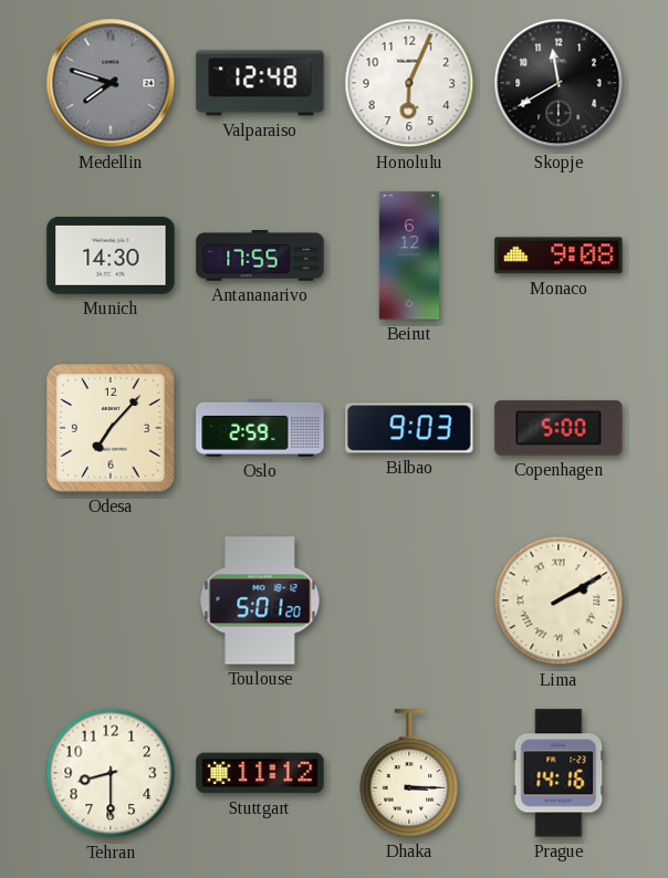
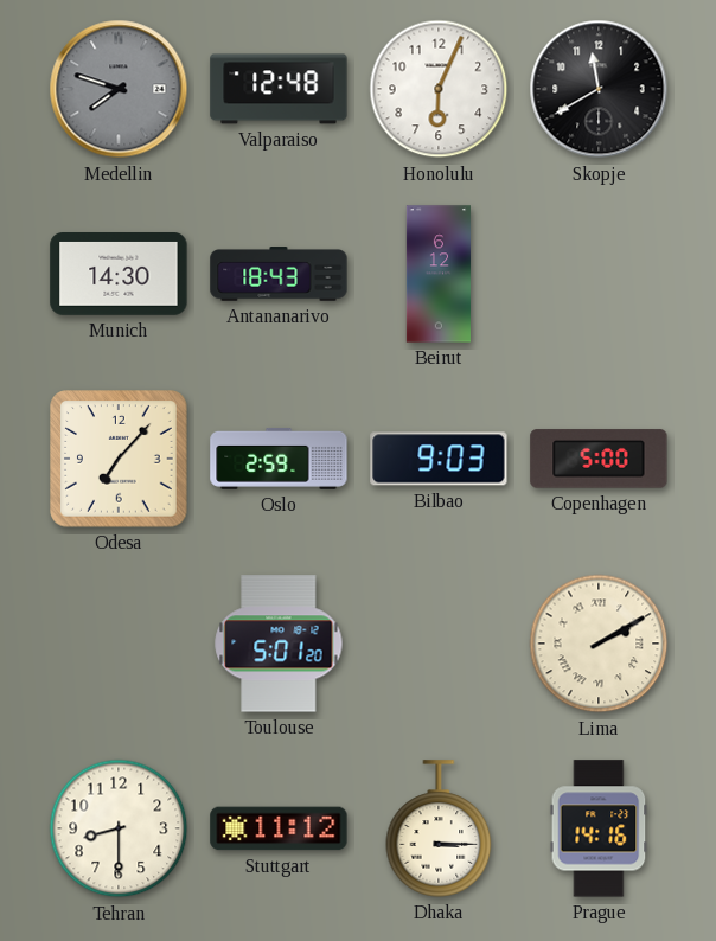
Antananarivo: 17:55 -> 18:43
Monaco: 9:08 -> none
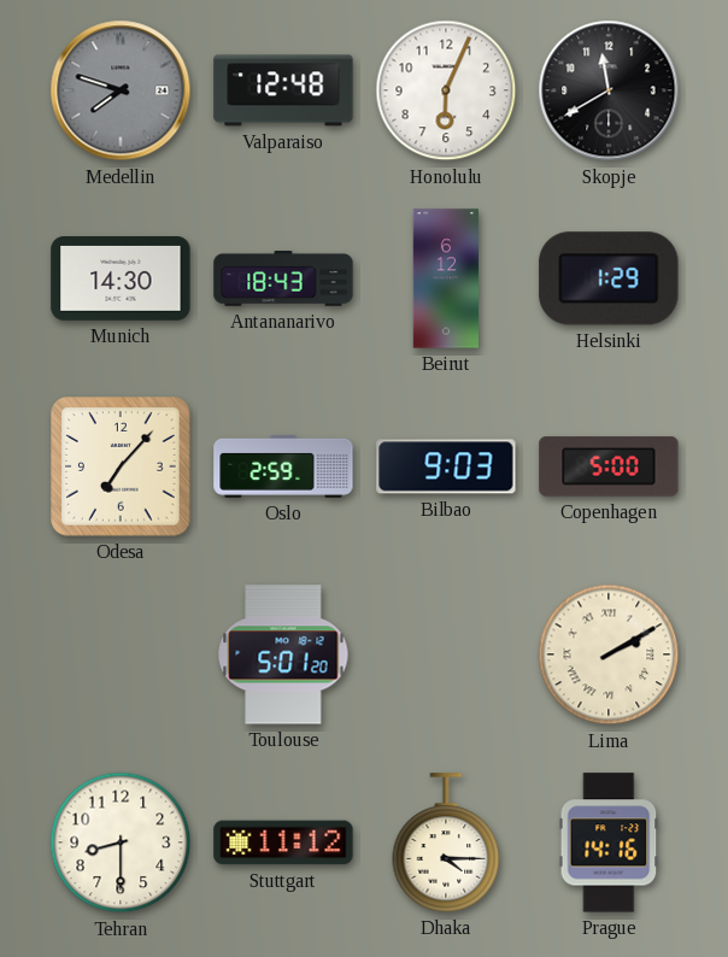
Helsinki: none -> 1:29
Dhaka: 3:15 -> 4:15
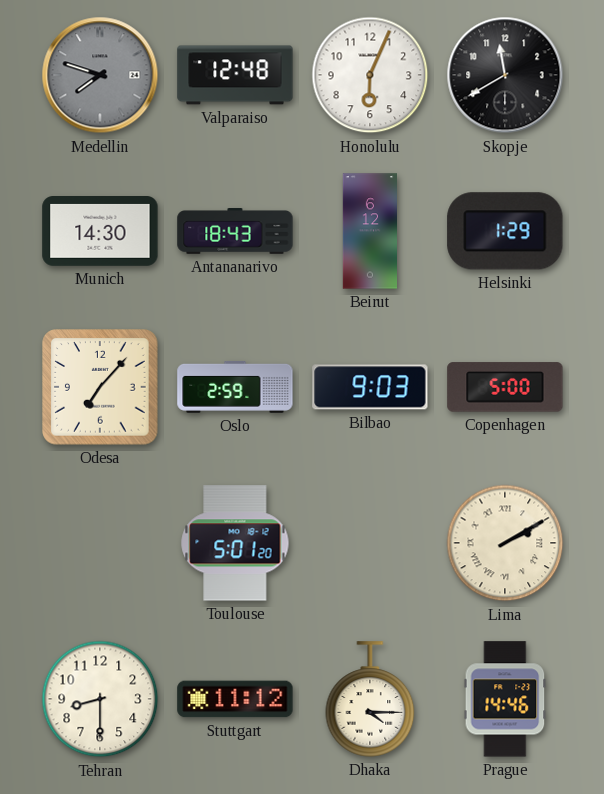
Prague: 14:16 -> 14:46
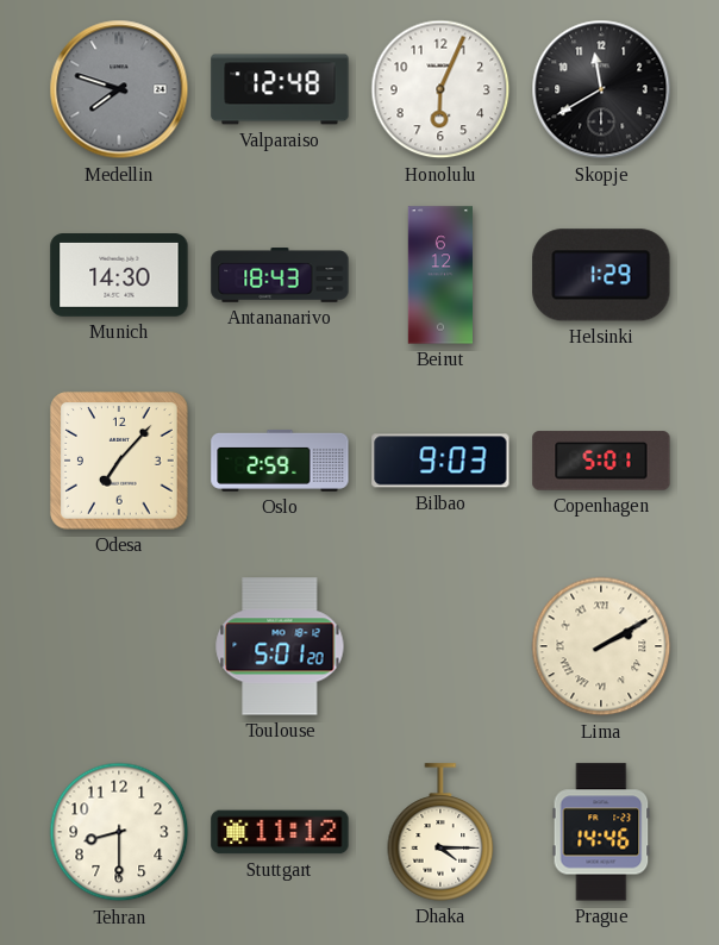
Copenhagen: 5:00 -> 5:01
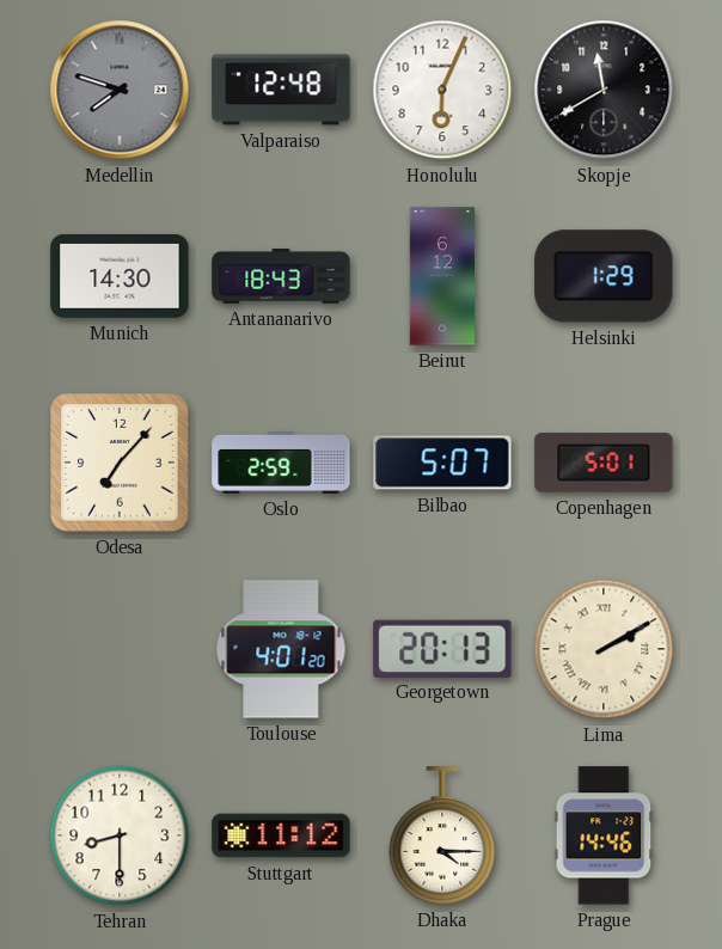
Bilbao: 9:03 -> 5:07
Toulouse: 5:01 -> 4:01
Georgetown: none -> 20:13
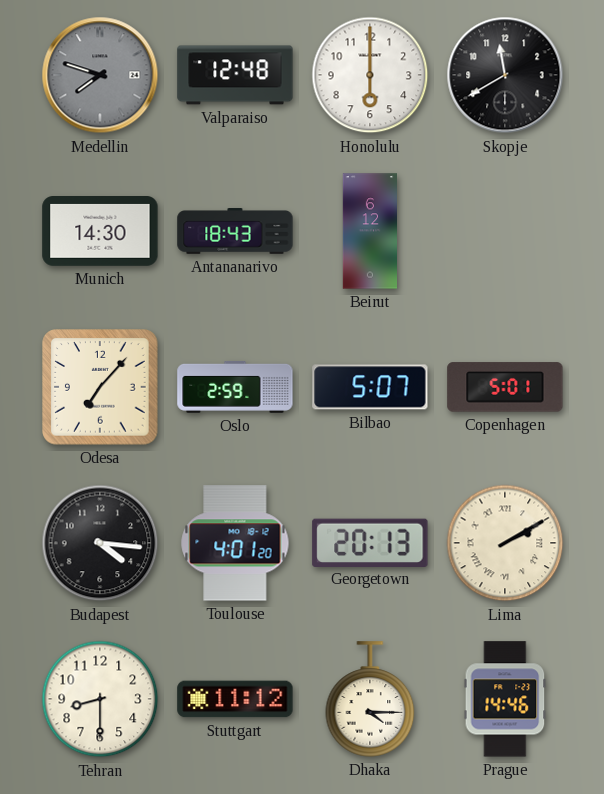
Honolulu: 6:04 -> 6:00
Helsinki: 1:29 -> none
Budapest: none -> 4:16
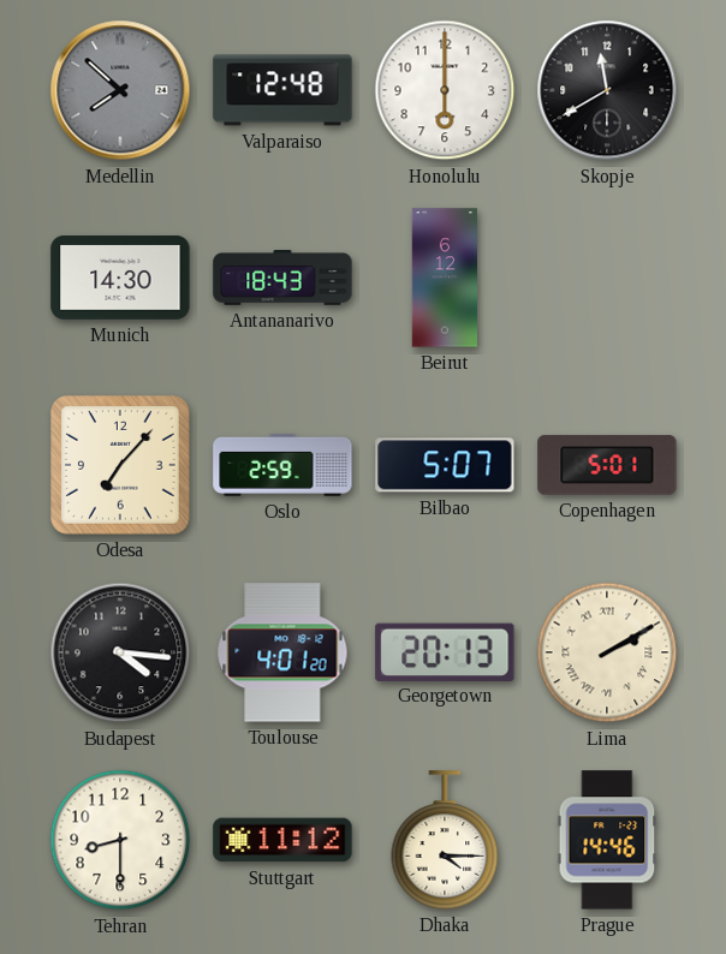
Medellin: 7:48 -> 7:52
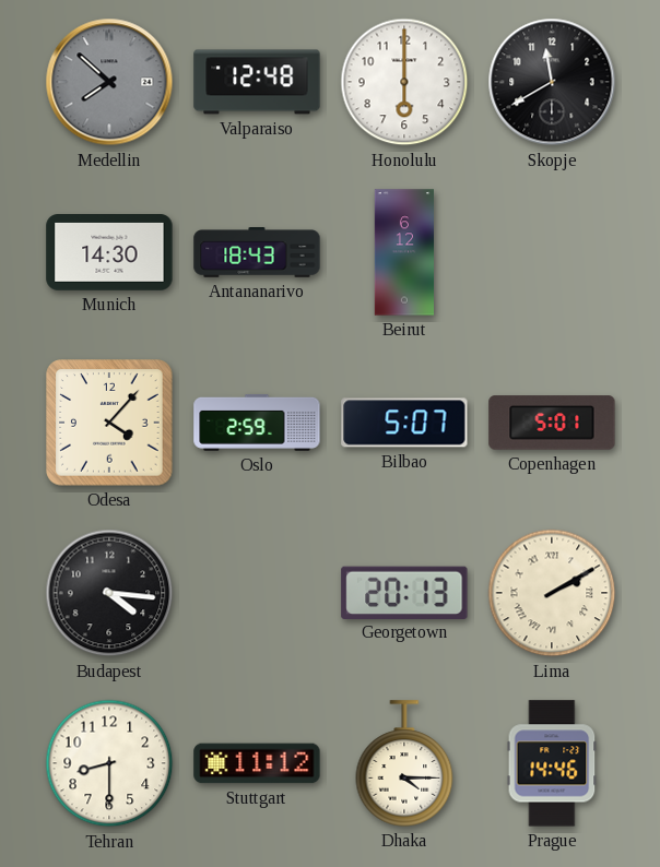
Odesa: 7:07 -> 4:07
Toulouse: 4:01 -> none
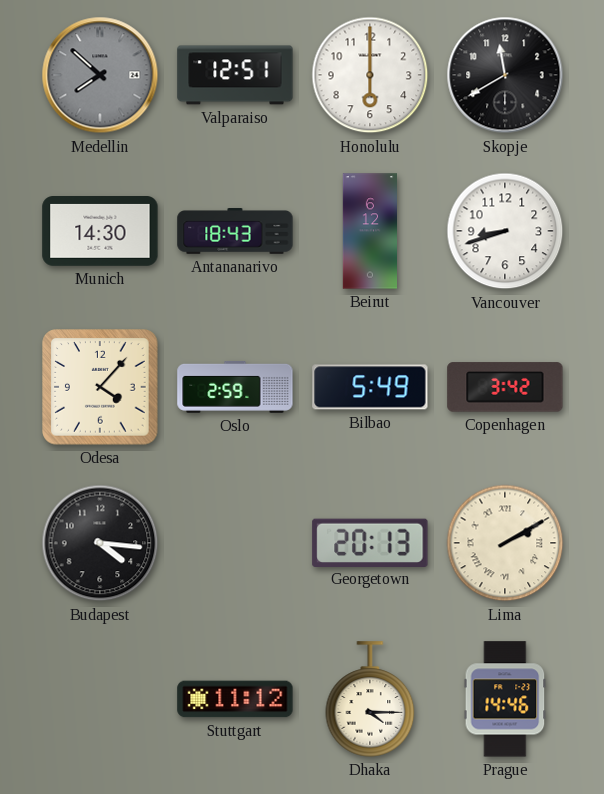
Valparaiso: 12:48 -> 12:51
Vancouver: none -> 8:42
Bilbao: 5:07 -> 5:49
Copenhagen: 5:01 -> 3:42
Tehran: 8:30 -> none
